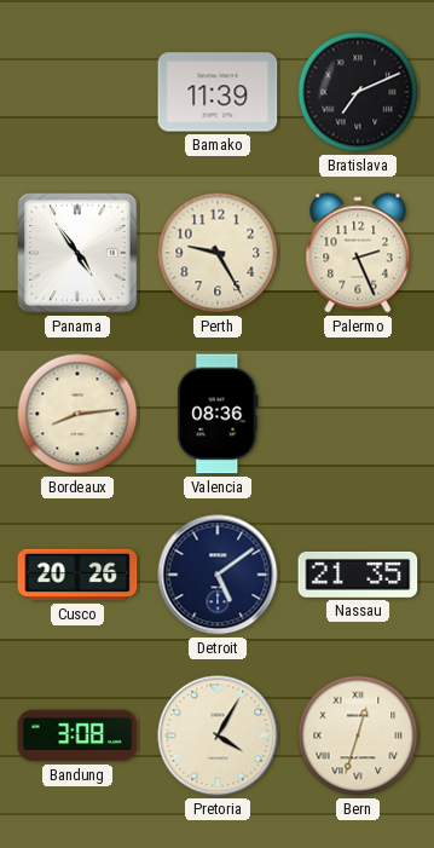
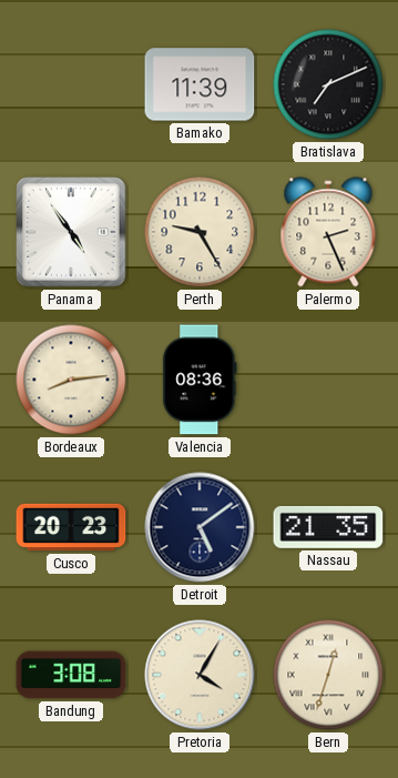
Cusco: 20:26 -> 20:23
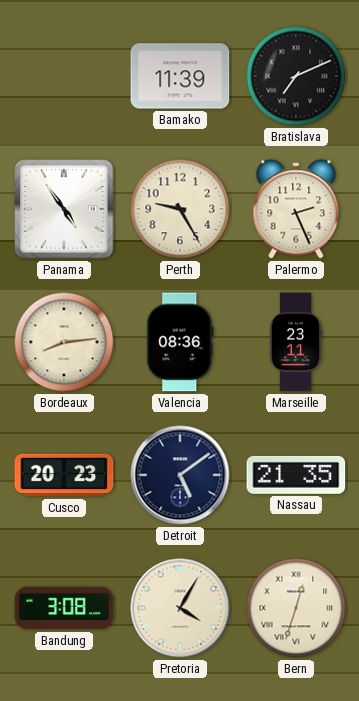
Marseille: none -> 23:11
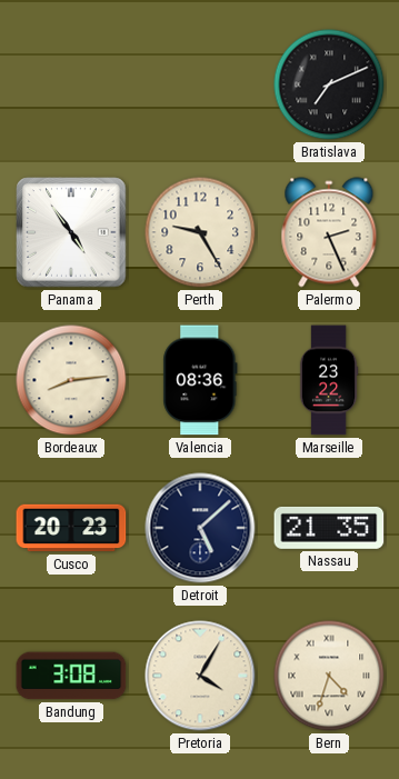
Bamako: 11:39 -> none
Marseille: 23:11 -> 23:22
Detroit: 5:09 -> 5:08
Bern: 12:33 -> 4:33
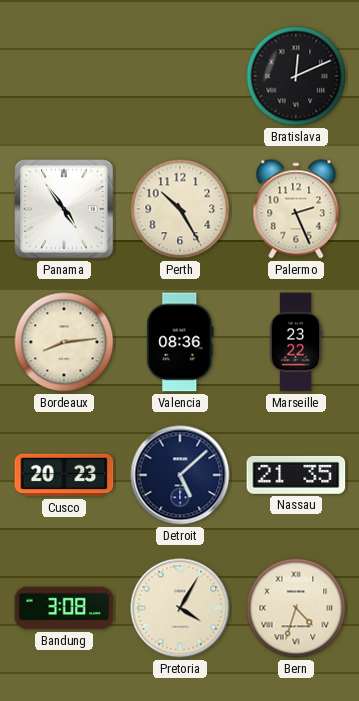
Bratislava: 7:11 -> 12:11
Perth: 9:25 -> 10:25
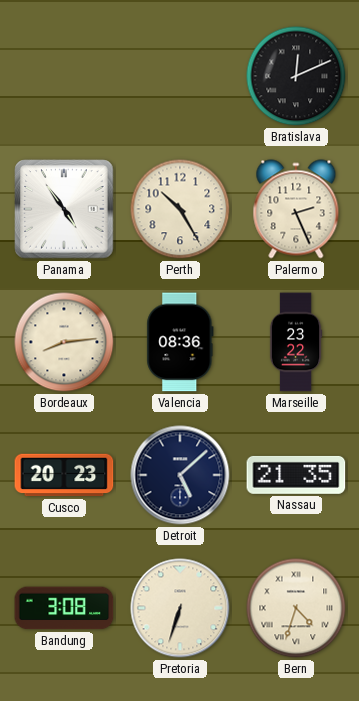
Pretoria: 4:05 -> 6:33
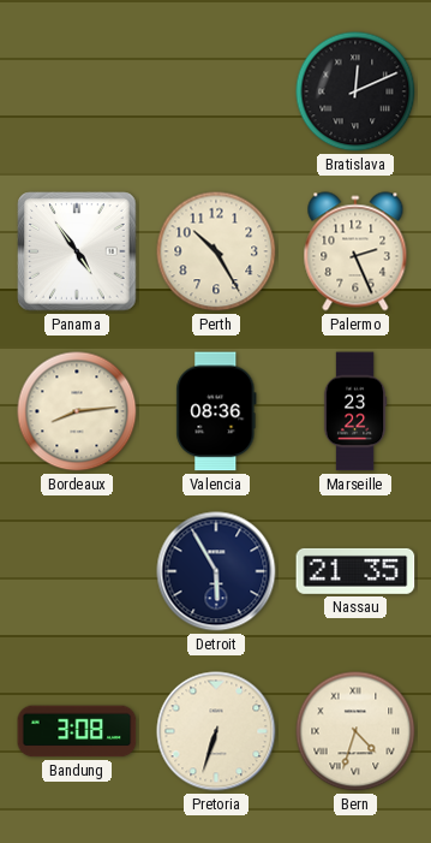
Cusco: 20:23 -> none
Detroit: 5:08 -> 5:55
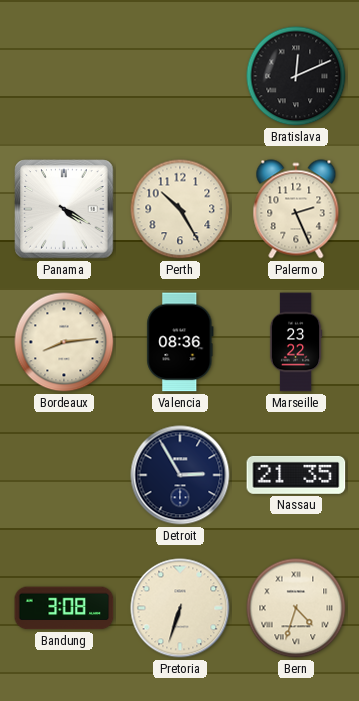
Panama: 4:54 -> 4:20
Detroit: 5:55 -> 2:55
